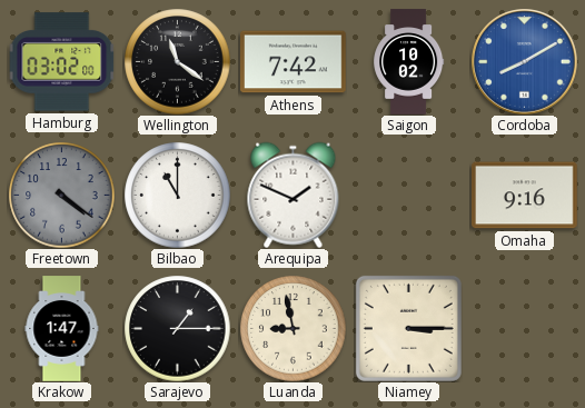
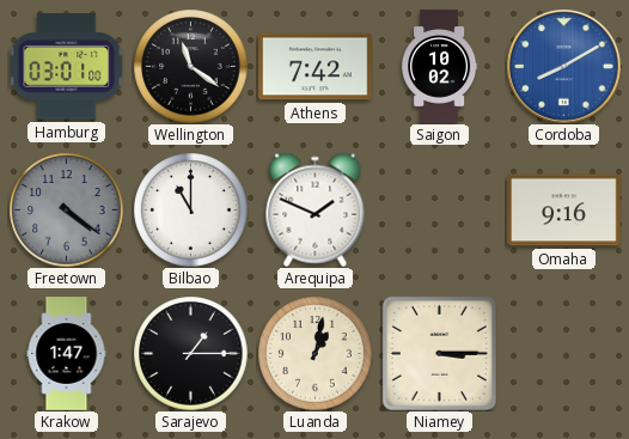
Hamburg: 03:02 -> 03:01
Luanda: 8:58 -> 1:02
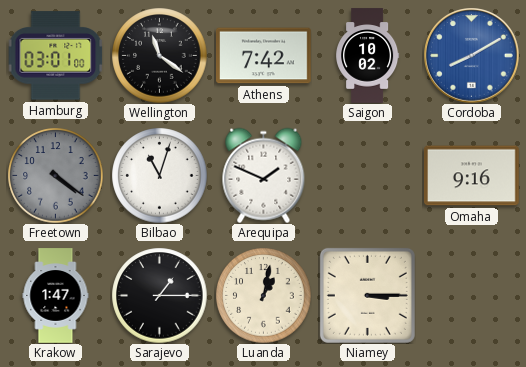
Bilbao: 11:00 -> 11:03
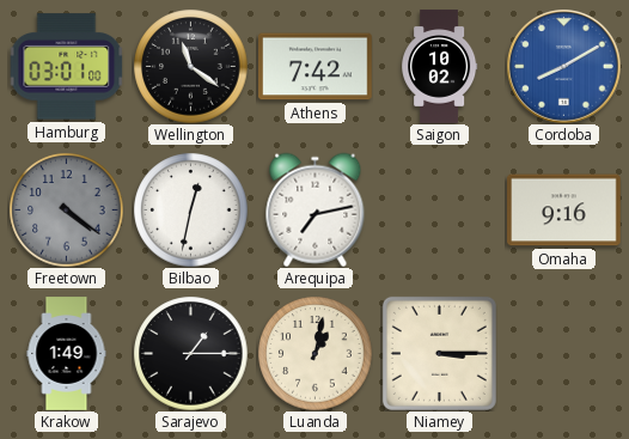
Bilbao: 11:03 -> 12:32
Arequipa: 1:49 -> 7:13
Krakow: 1:47 -> 1:49
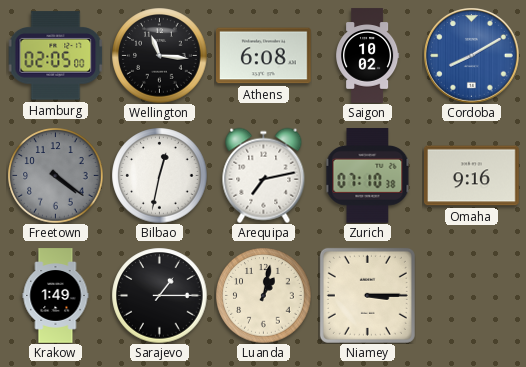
Hamburg: 03:01 -> 02:05
Wellington: 11:21 -> 11:16
Athens: 7:42 -> 6:08
Zurich: none -> 07:10
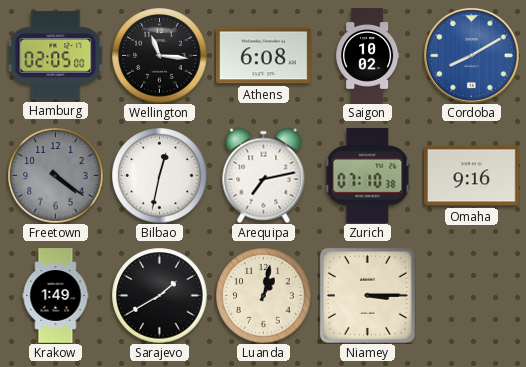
Sarajevo: 1:15 -> 1:40
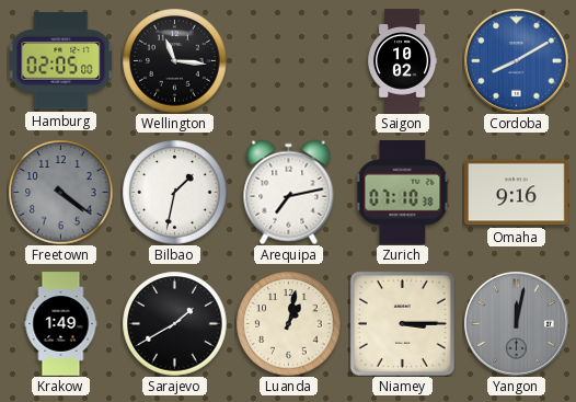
Athens: 6:08 -> none
Bilbao: 12:32 -> 1:32
Yangon: none -> 12:02
